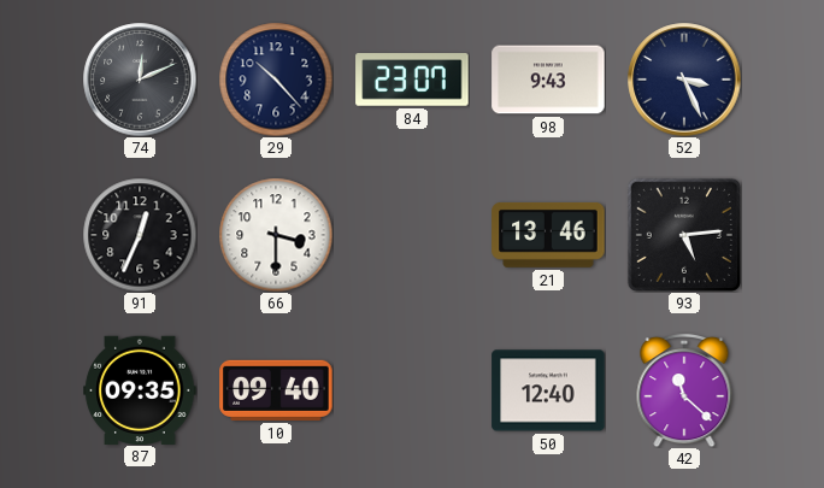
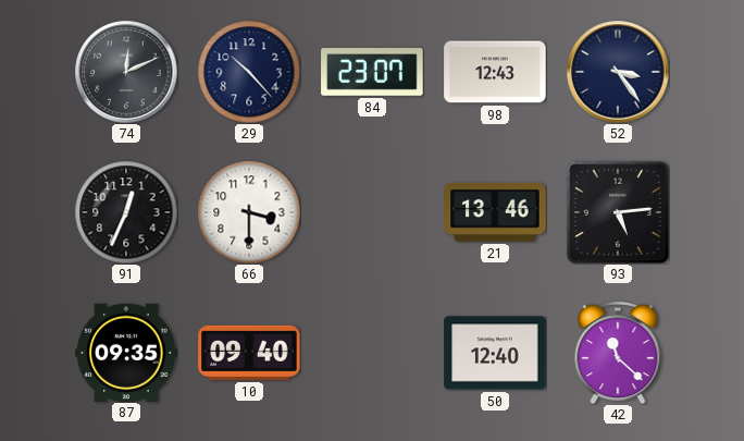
98: 9:43 -> 12:43
52: 3:26 -> 3:24
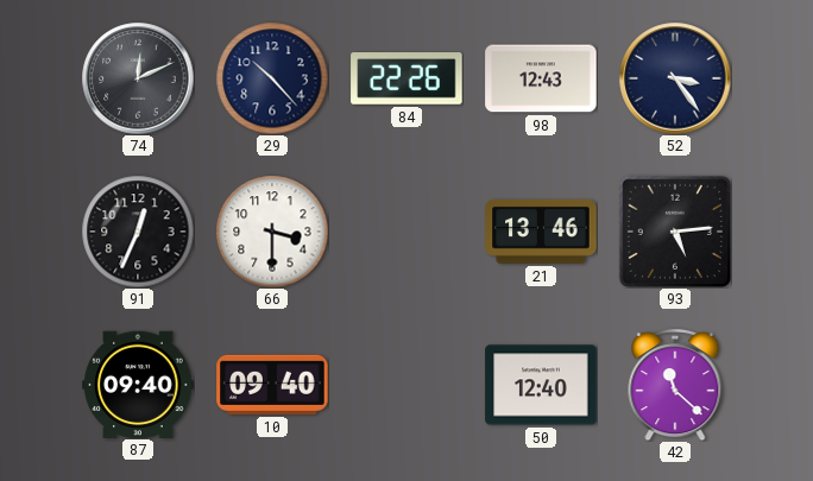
84: 23:07 -> 22:26
87: 09:35 -> 09:40
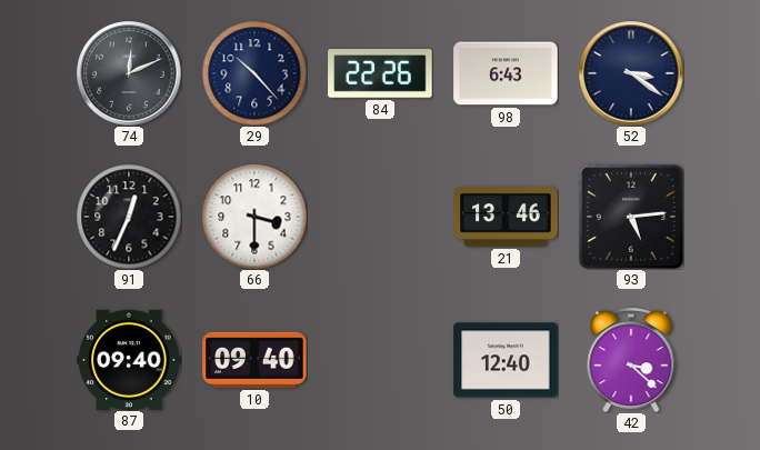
98: 12:43 -> 6:43
52: 3:24 -> 3:21
42: 11:22 -> 3:22
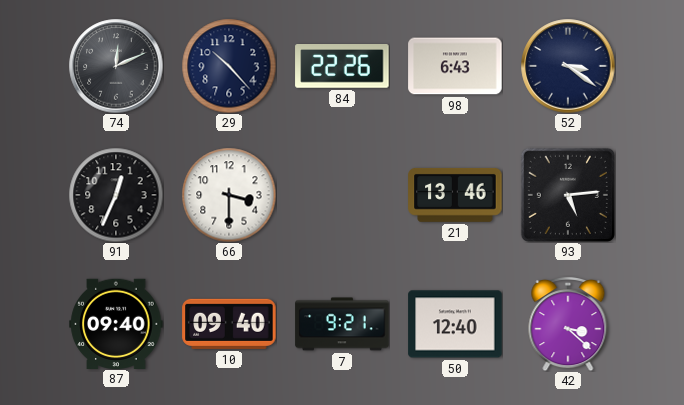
7: none -> 9:21
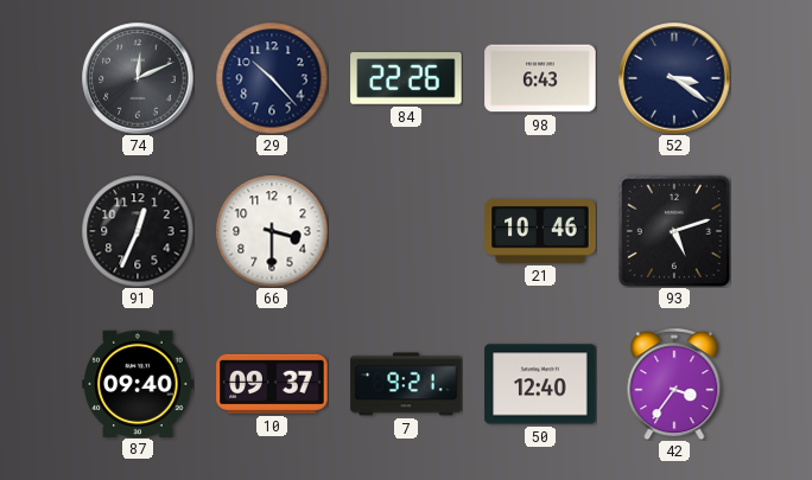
21: 13:46 -> 10:46
93: 5:14 -> 5:12
10: 09:40 -> 09:37
42: 3:22 -> 3:36
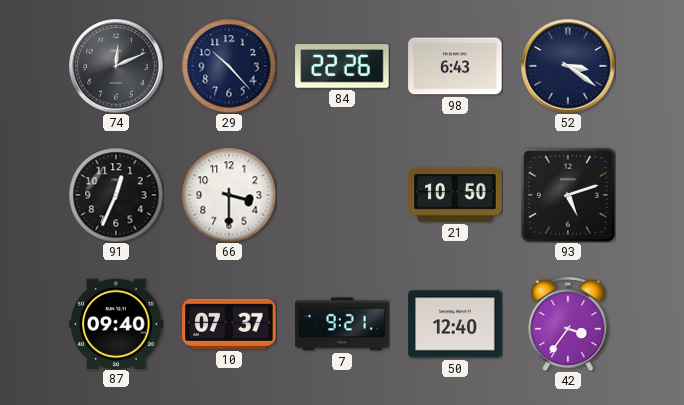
21: 10:46 -> 10:50
10: 09:37 -> 07:37
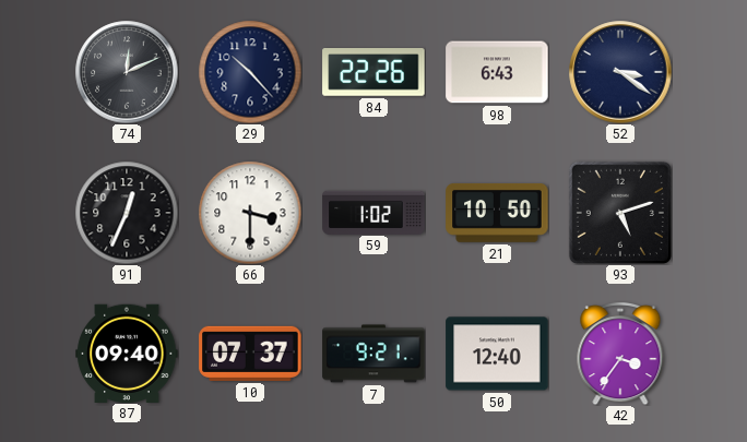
59: none -> 1:02
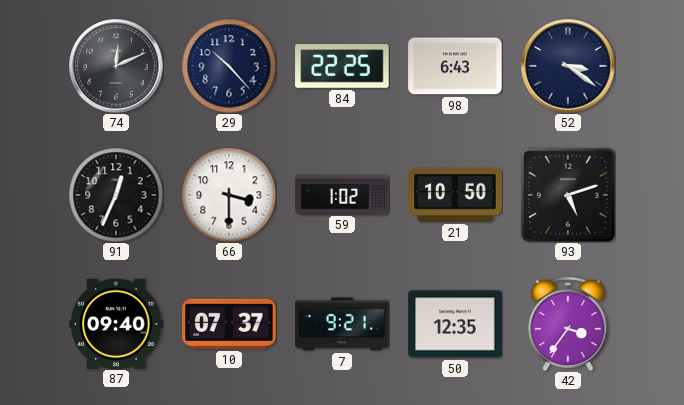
84: 22:26 -> 22:25
50: 12:40 -> 12:35
